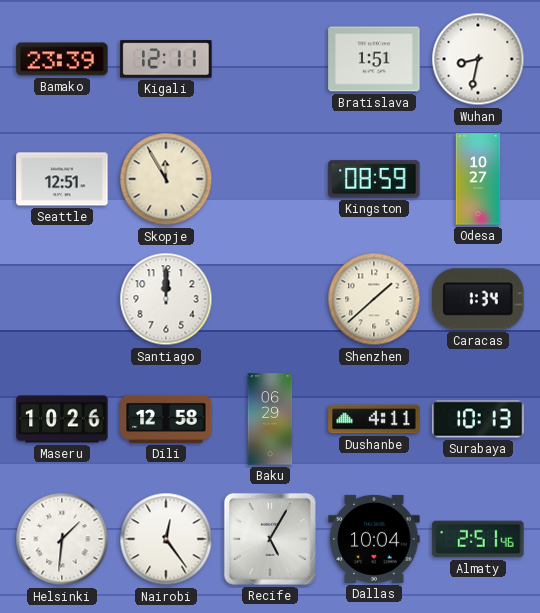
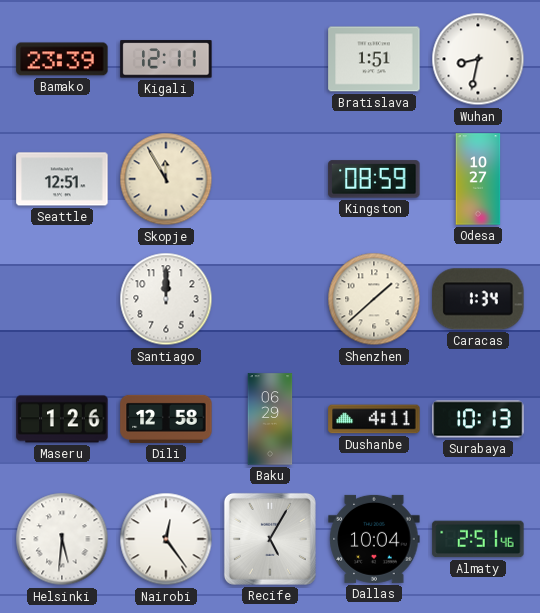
Maseru: 10:26 -> 1:26
Helsinki: 1:31 -> 5:31
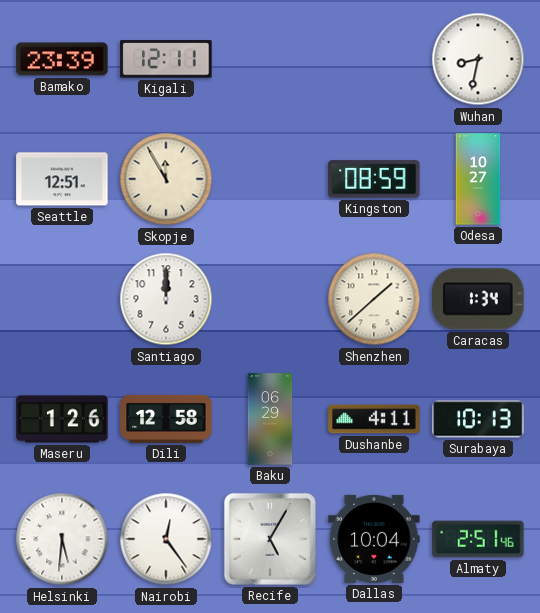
Bratislava: 1:51 -> none
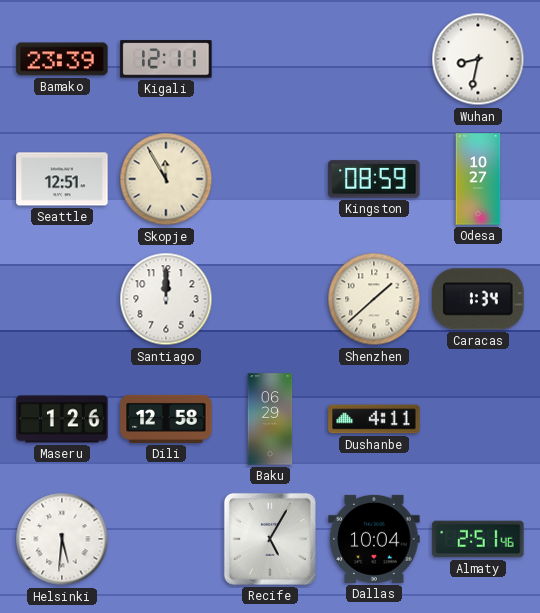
Surabaya: 10:13 -> none
Nairobi: 12:24 -> none
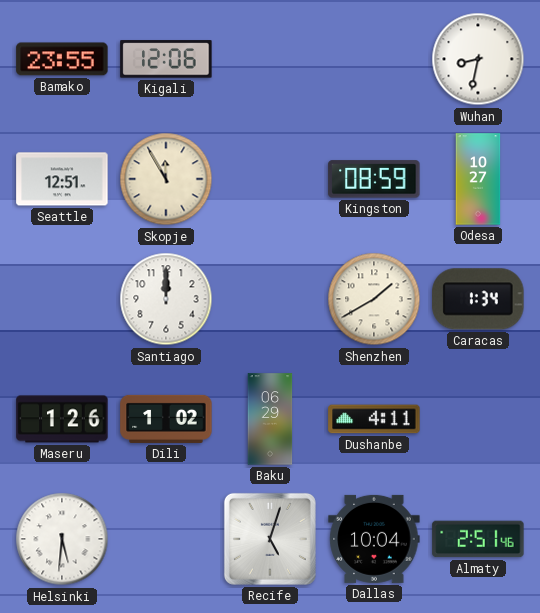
Bamako: 23:39 -> 23:55
Kigali: 12:11 -> 12:06
Shenzhen: 1:38 -> 1:40
Dili: 12:58 -> 1:02
Recife: 5:05 -> 5:03
